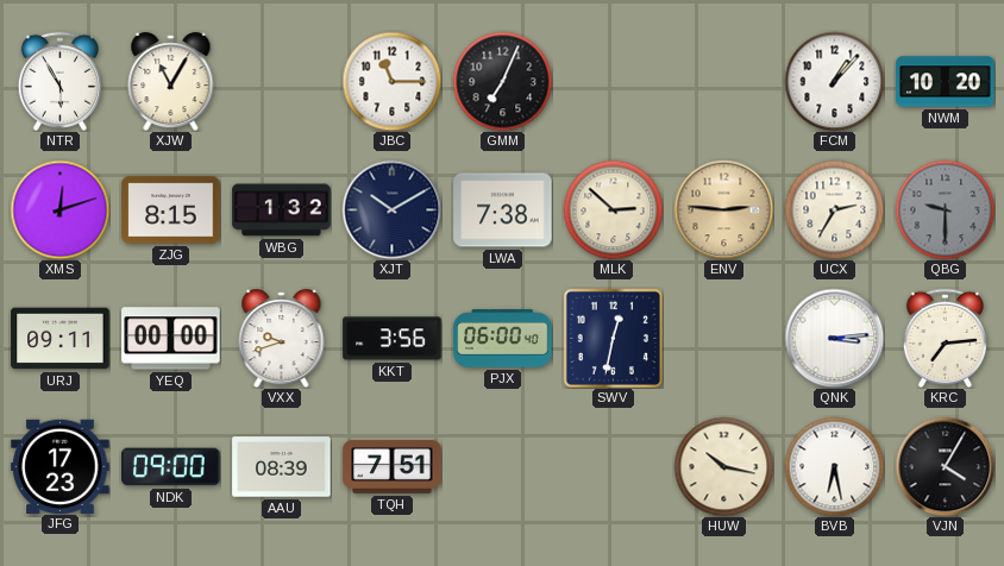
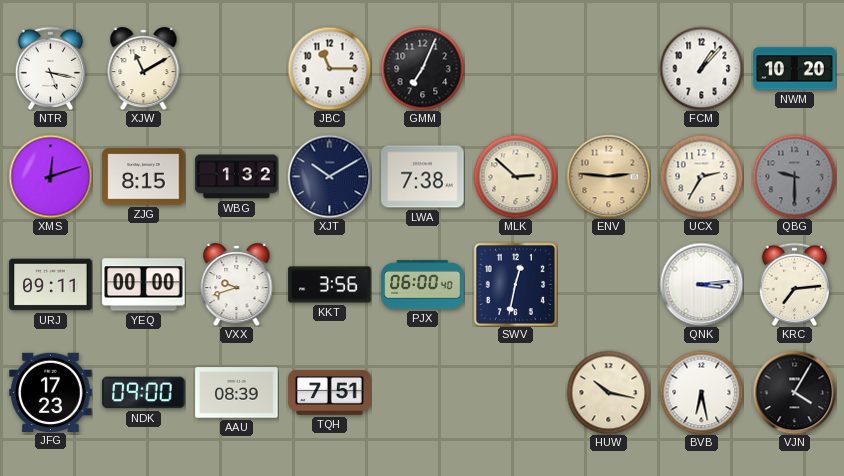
NTR: 5:55 -> 5:17
XJW: 11:05 -> 11:10
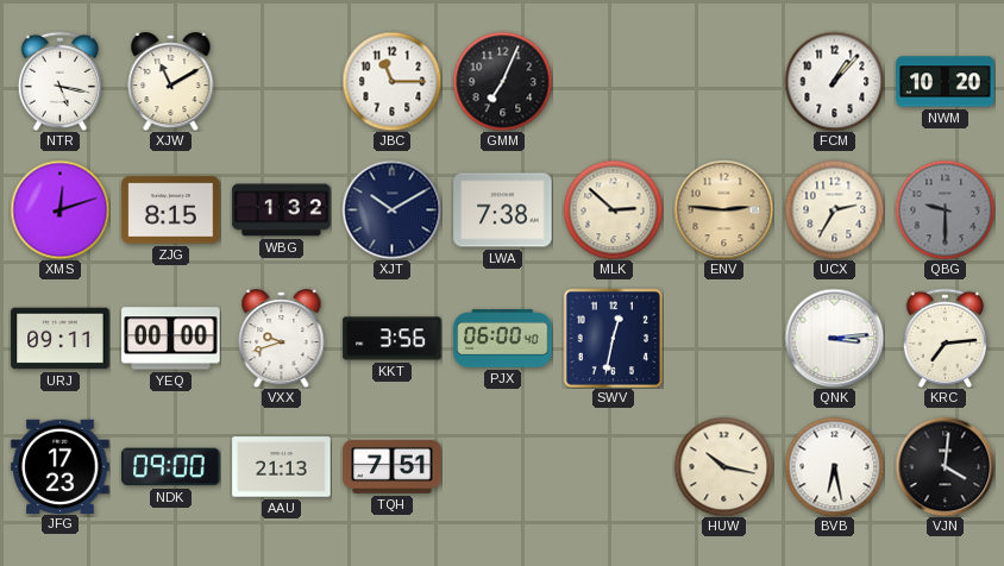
AAU: 08:39 -> 21:13
VJN: 4:05 -> 4:01
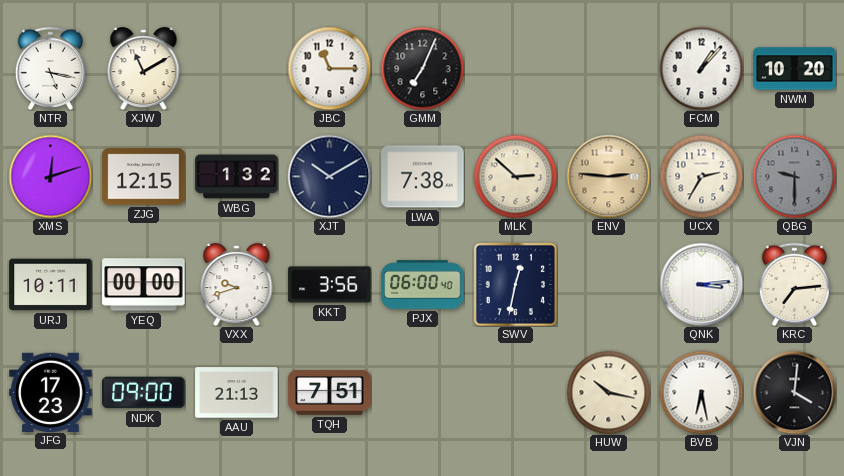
ZJG: 8:15 -> 12:15
URJ: 09:11 -> 10:11
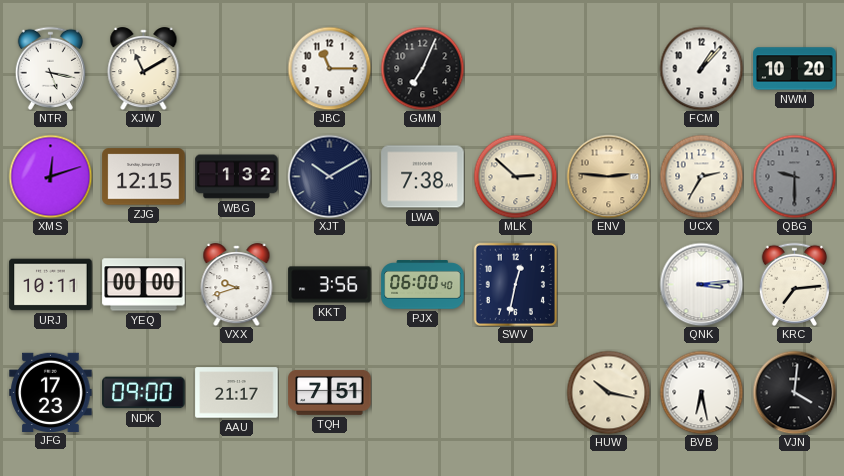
AAU: 21:13 -> 21:17
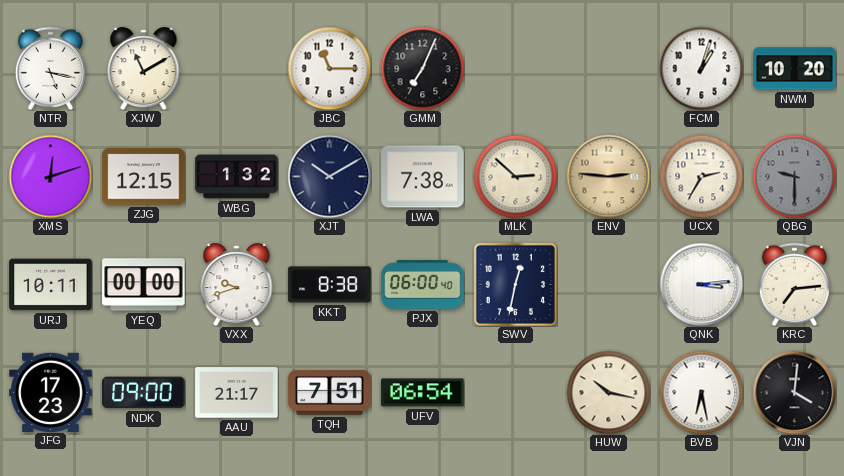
FCM: 1:07 -> 1:03
KKT: 3:56 -> 8:38
UFV: none -> 06:54
